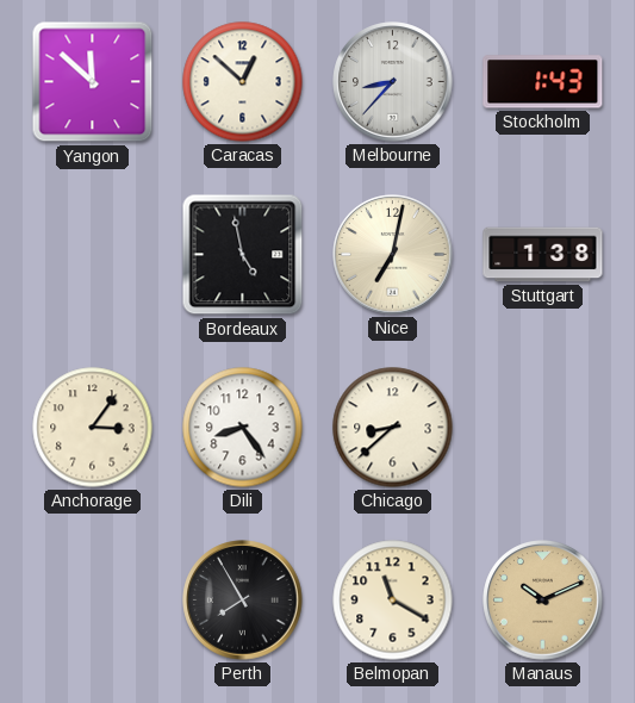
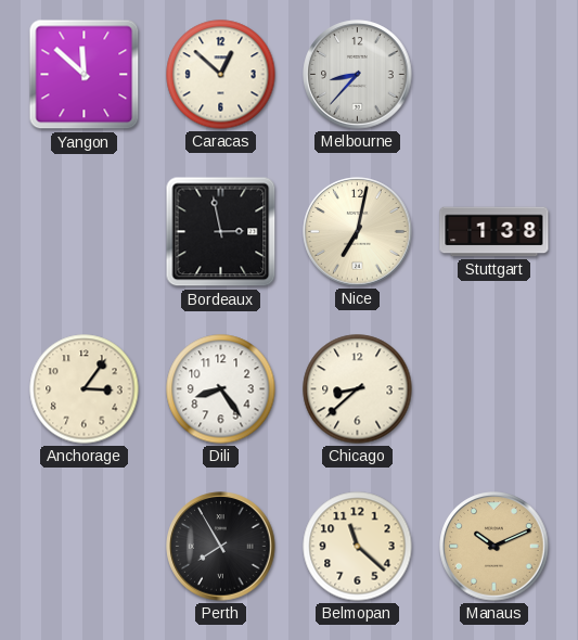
Stockholm: 1:43 -> none
Bordeaux: 4:58 -> 2:58
Belmopan: 11:20 -> 11:22
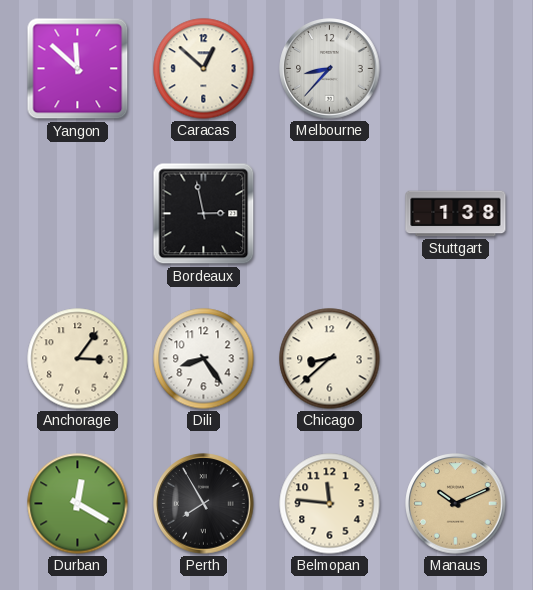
Nice: 7:02 -> none
Durban: none -> 12:20
Belmopan: 11:22 -> 11:46
